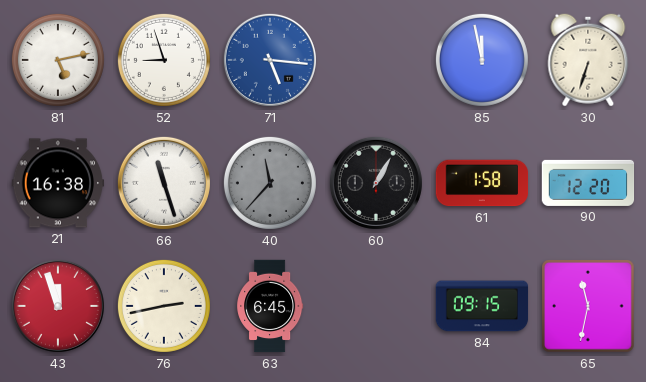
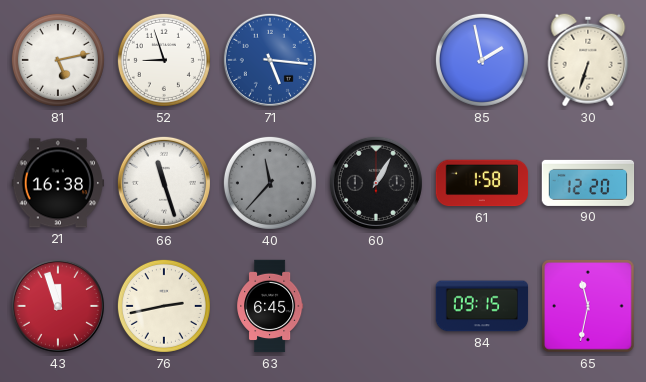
85: 11:58 -> 1:58
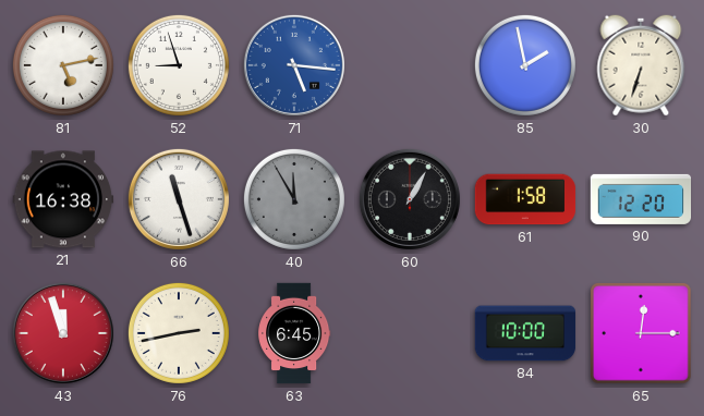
40: 11:37 -> 11:55
84: 09:15 -> 10:00
65: 11:32 -> 12:15
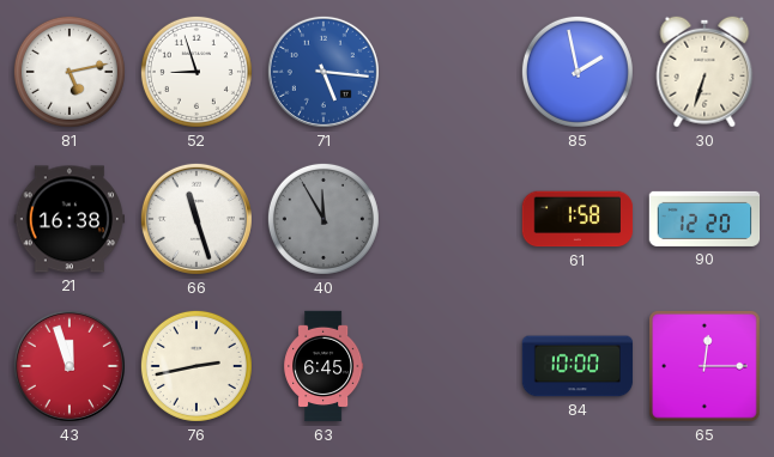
60: 1:05 -> none
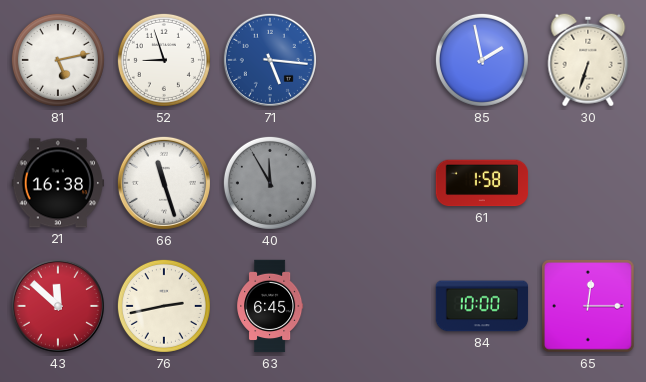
90: 12:20 -> none
43: 11:57 -> 11:52
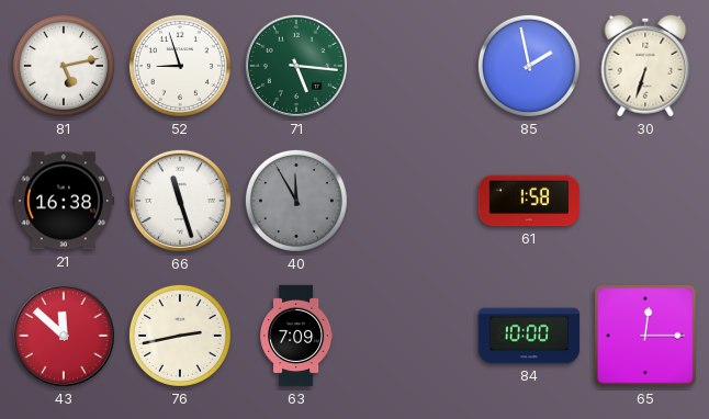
71 dial: blue -> green
63: 6:45 -> 7:09
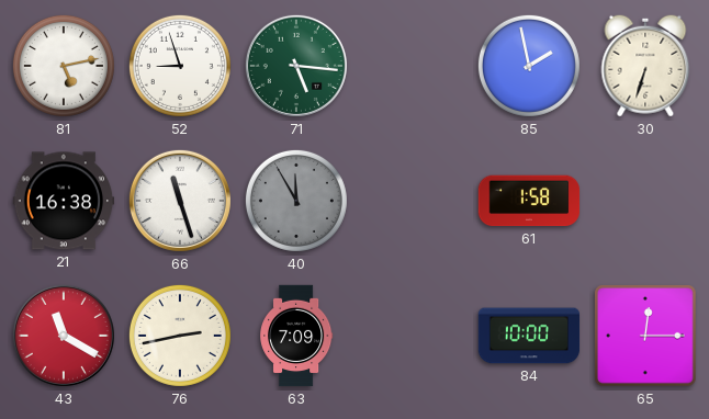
43: 11:52 -> 11:20
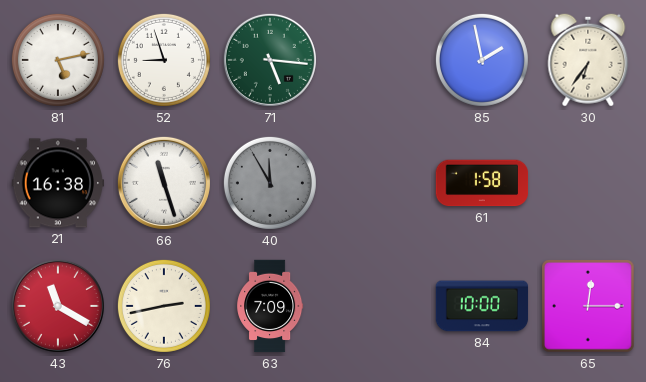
30: 6:33 -> 6:36
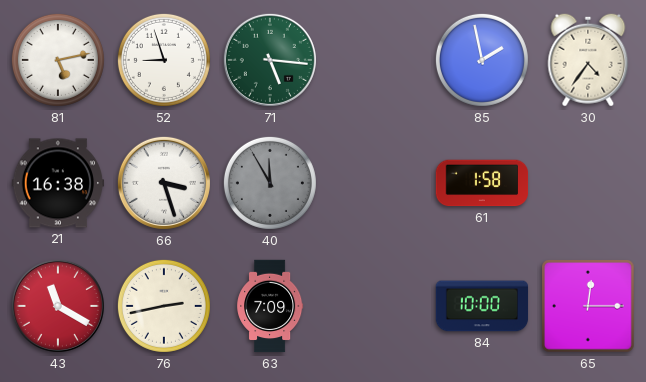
30: 6:36 -> 4:36
66: 11:27 -> 3:27
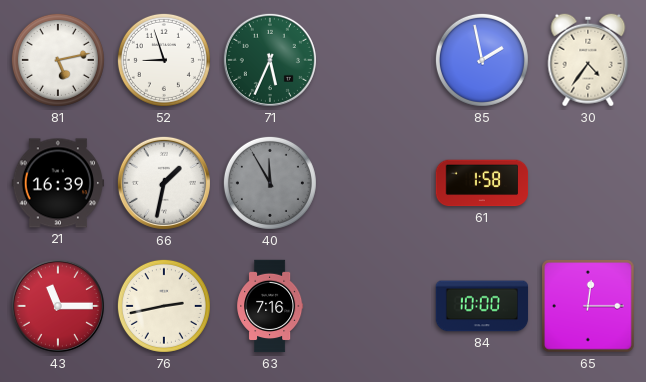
71: 5:16 -> 5:34
21: 16:38 -> 16:39
66: 3:27 -> 1:32
43: 11:20 -> 11:15
63: 7:09 -> 7:16
